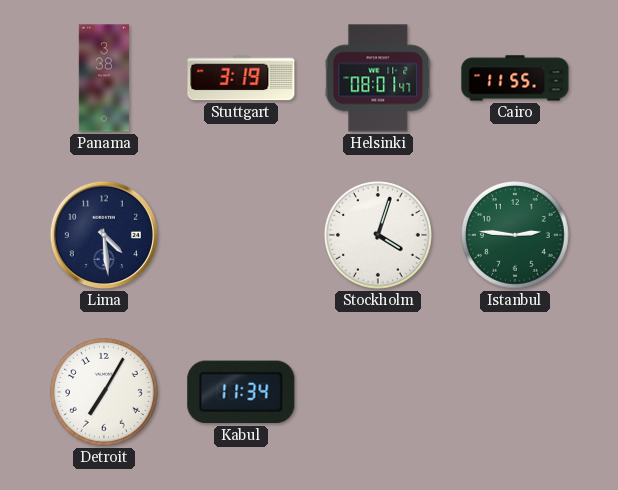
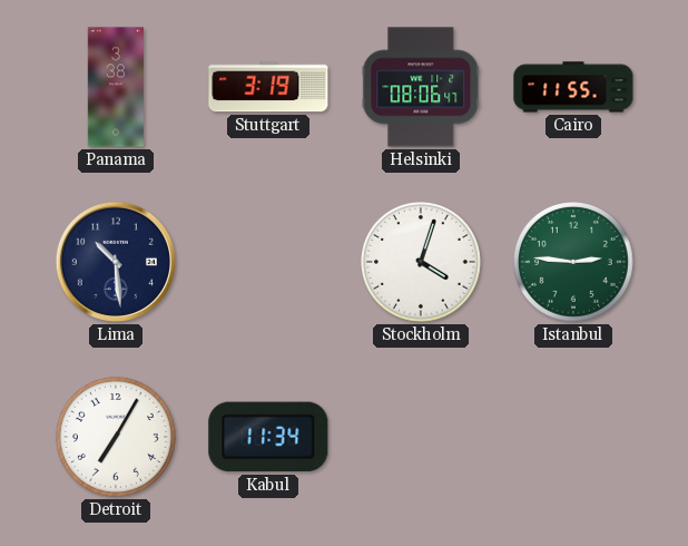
Helsinki: 08:01 -> 08:06
Lima: 4:29 -> 10:29
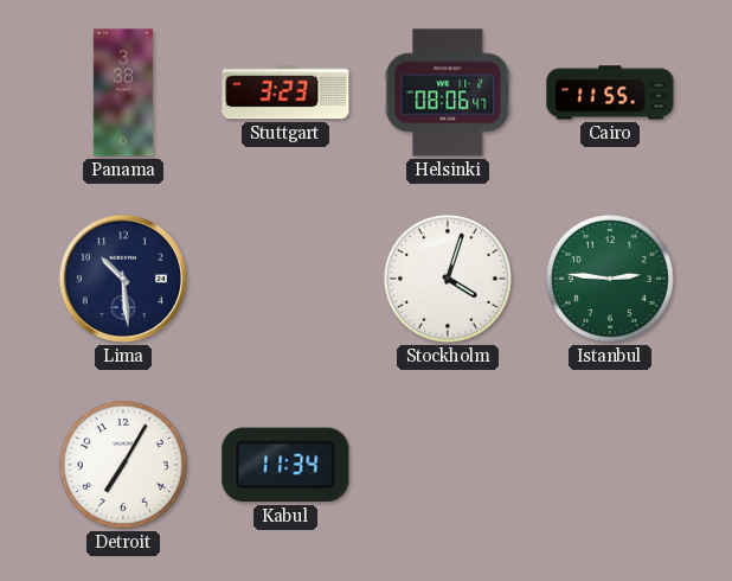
Stuttgart: 3:19 -> 3:23
